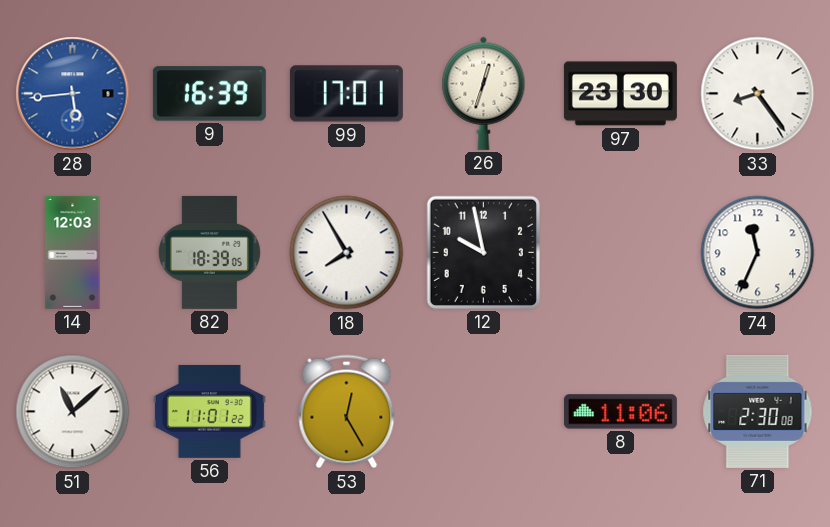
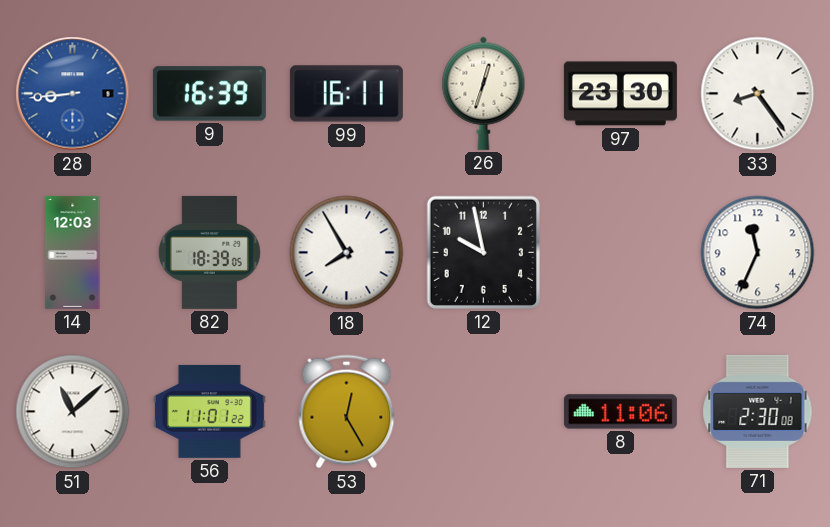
28: 5:44 -> 8:44
99: 17:01 -> 16:11
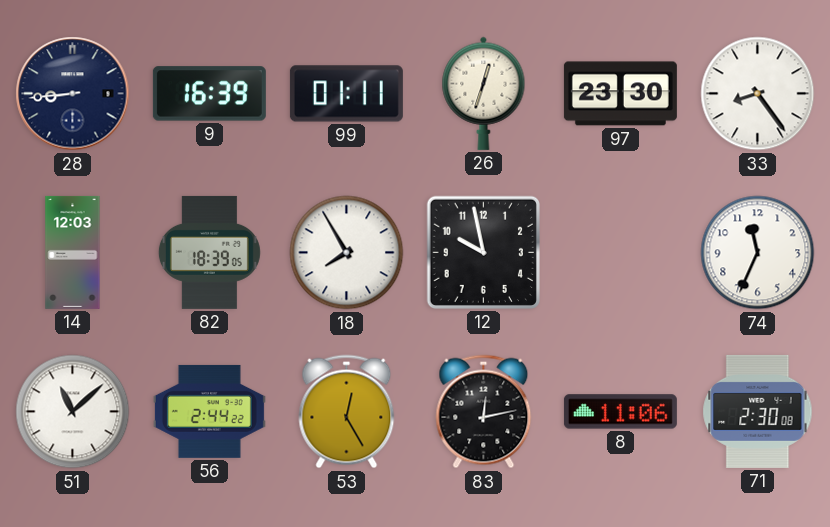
28 dial: blue -> navy
99: 16:11 -> 01:11
56: 11:01 -> 2:44
83: none -> 12:13
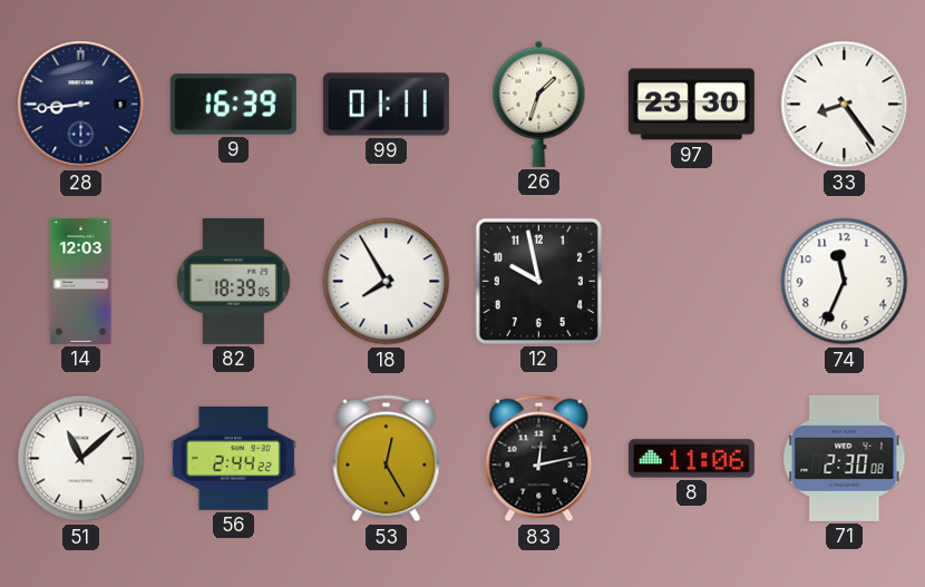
26: 12:33 -> 1:33
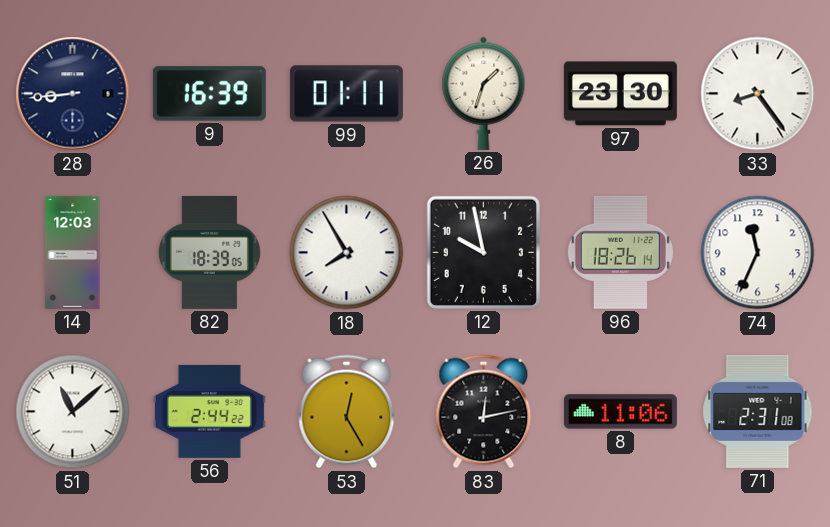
96: none -> 18:26
71: 2:30 -> 2:31
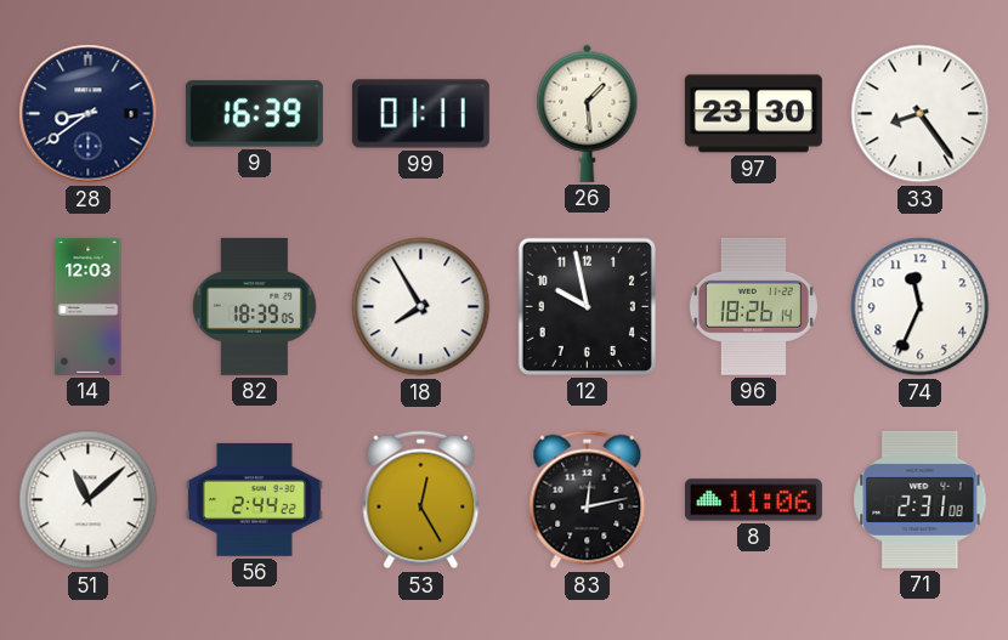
28: 8:44 -> 8:39
26: 1:33 -> 1:29
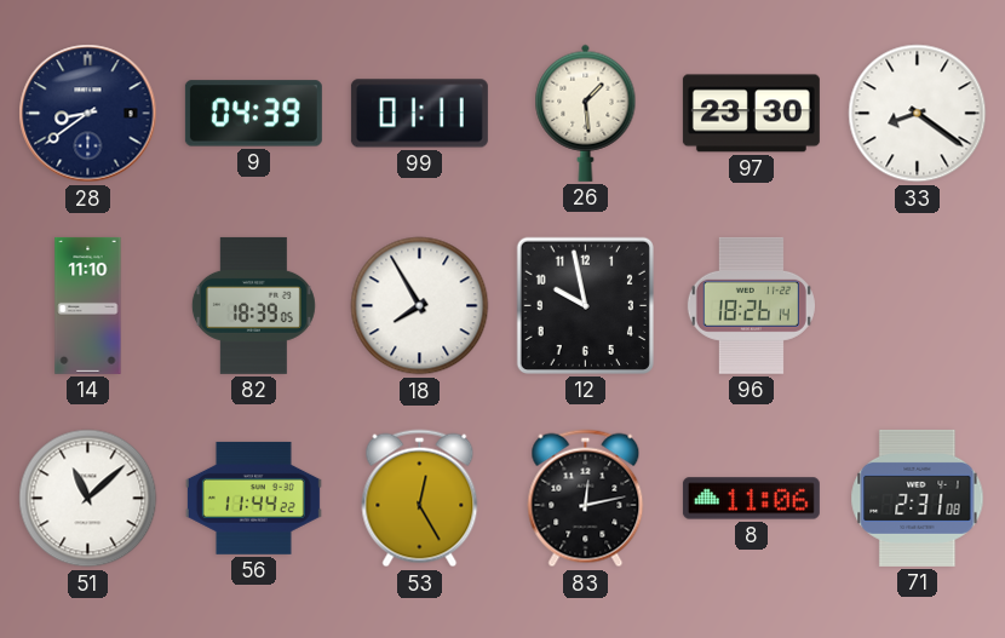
9: 16:39 -> 04:39
33: 8:24 -> 8:21
14: 12:03 -> 11:10
74: 11:34 -> none
56: 2:44 -> 11:44
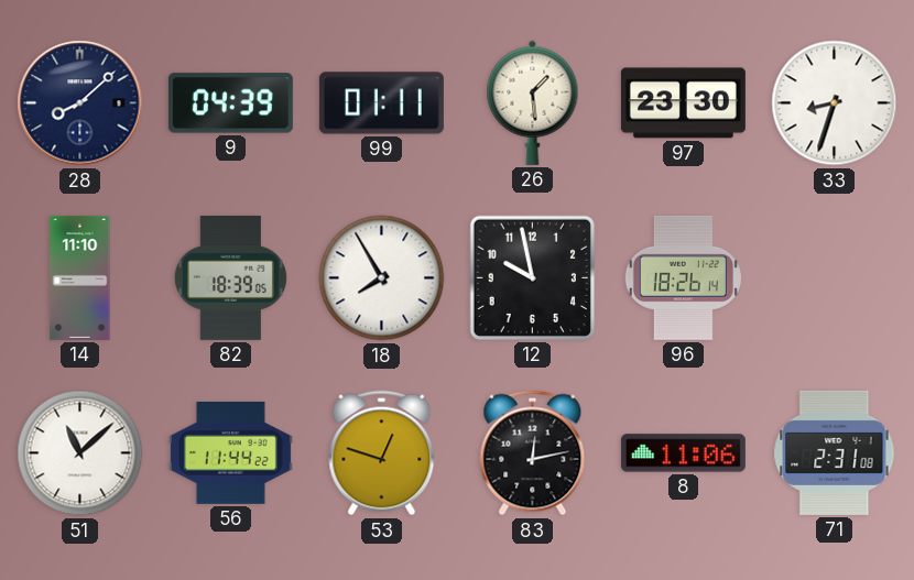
28: 8:39 -> 8:08
33: 8:21 -> 8:33
53: 12:25 -> 12:48
